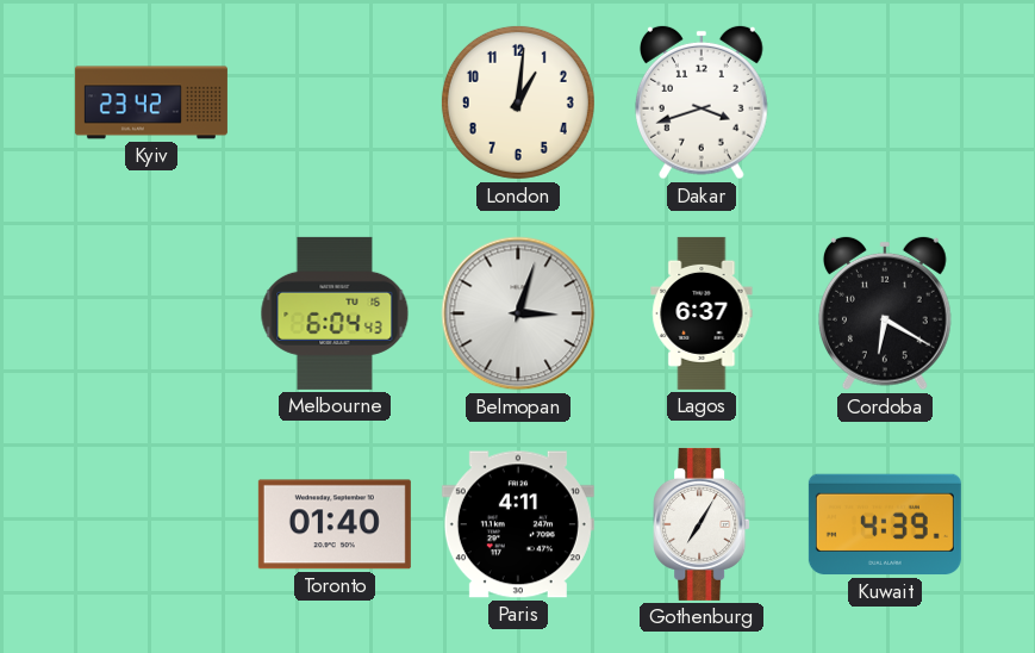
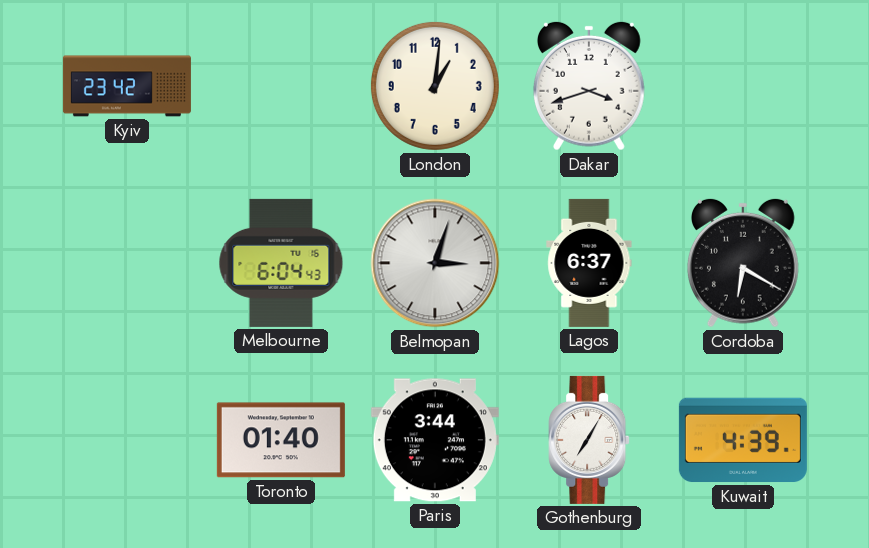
Paris: 4:11 -> 3:44
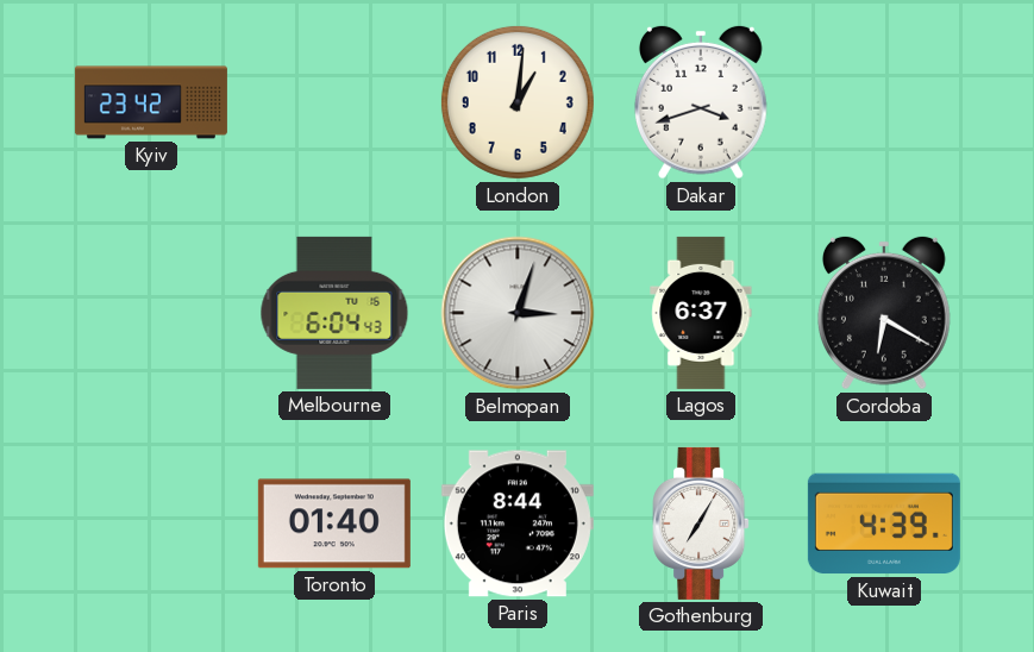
Paris: 3:44 -> 8:44
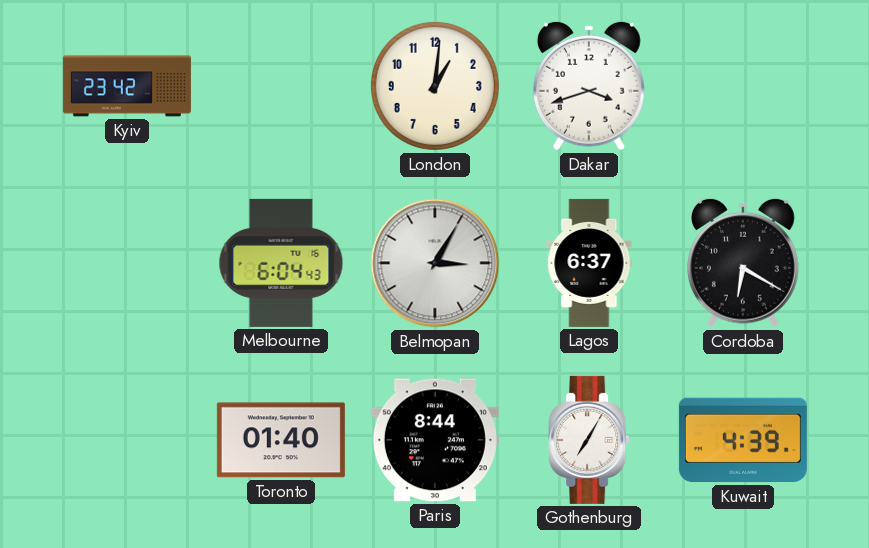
Belmopan: 3:03 -> 3:05
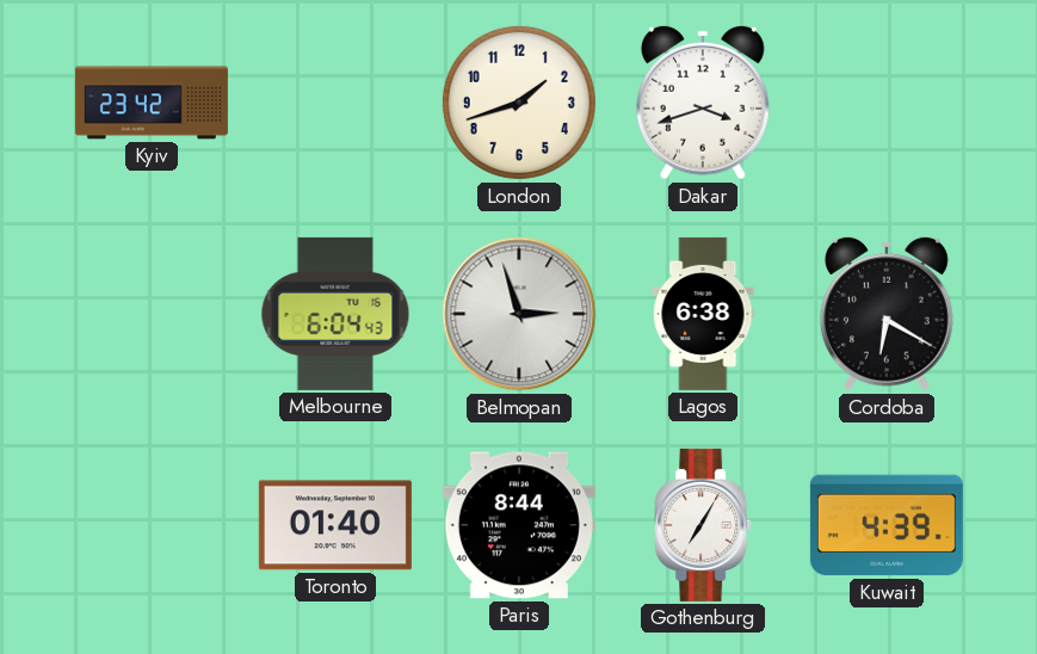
London: 1:01 -> 1:42
Belmopan: 3:05 -> 2:57
Lagos: 6:37 -> 6:38
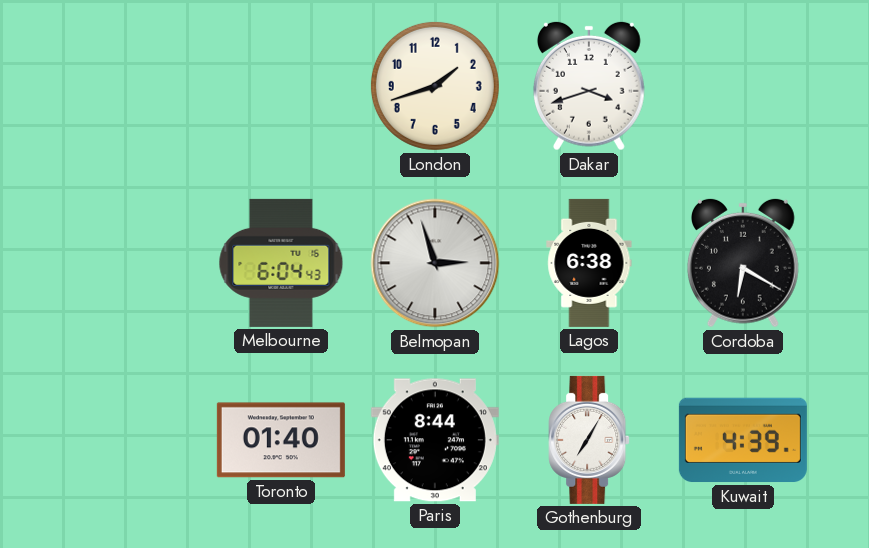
Kyiv: 23:42 -> none
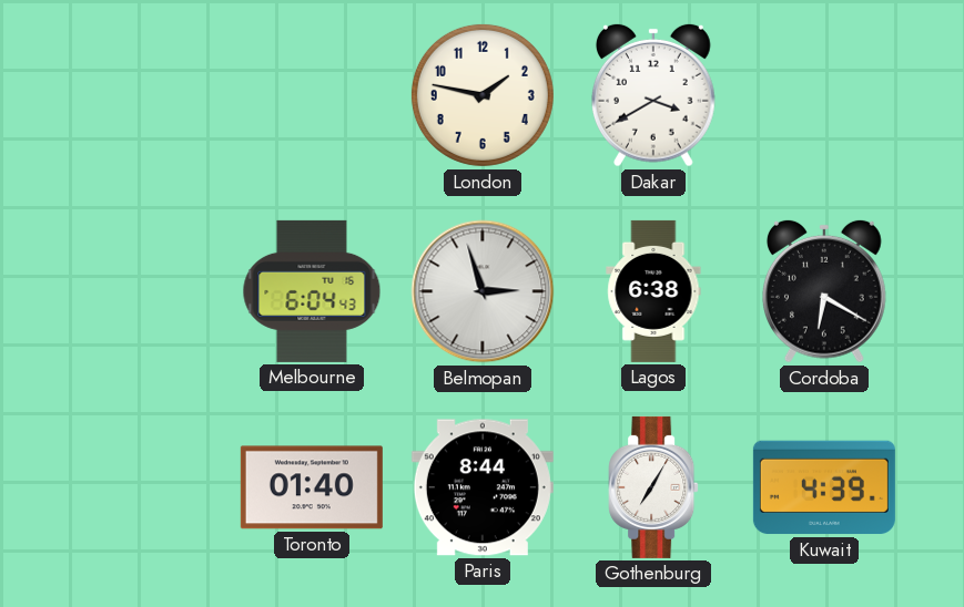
London: 1:42 -> 1:47
Dakar: 3:42 -> 3:40
